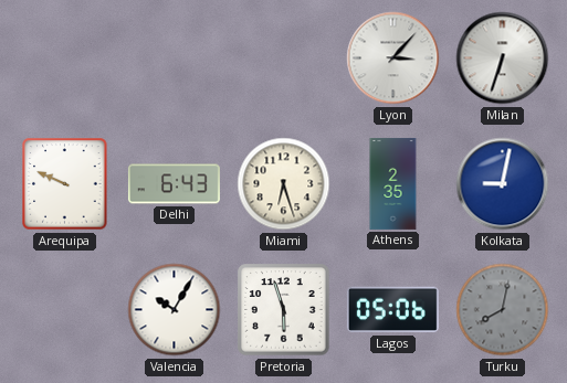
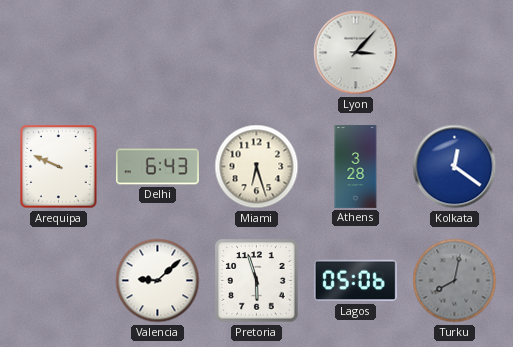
Milan: 6:33 -> none
Athens: 2:35 -> 3:28
Kolkata: 9:02 -> 12:21
Valencia: 10:05 -> 9:08
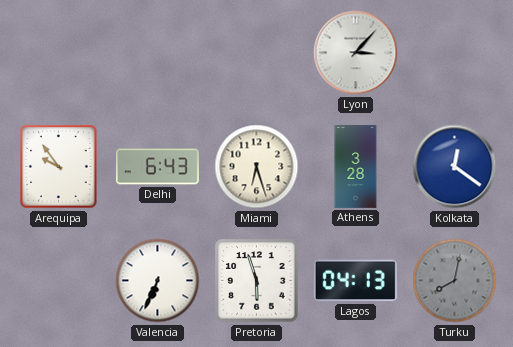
Arequipa: 9:49 -> 9:54
Valencia: 9:08 -> 6:34
Lagos: 05:06 -> 04:13
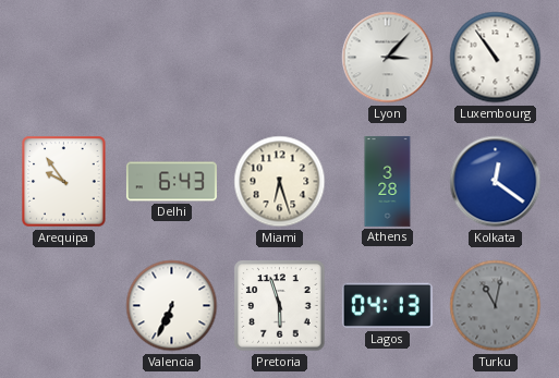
Luxembourg: none -> 10:54
Turku: 8:02 -> 11:02
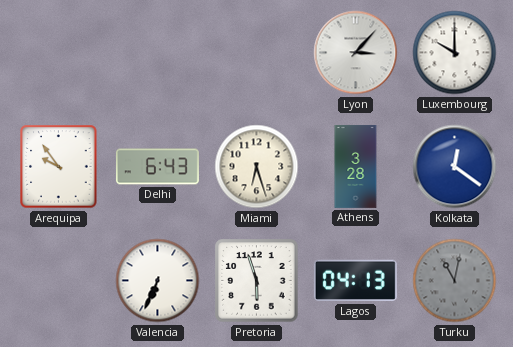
Luxembourg: 10:54 -> 10:00
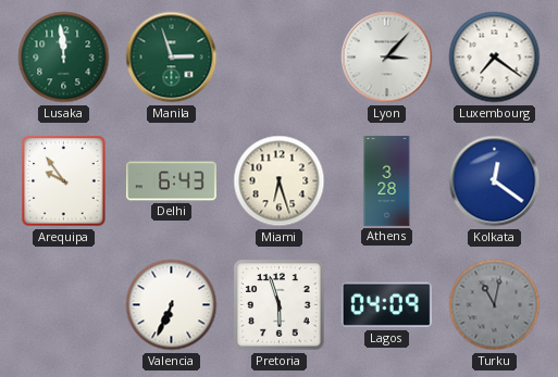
Lusaka: none -> 11:59
Manila: none -> 2:57
Luxembourg: 10:00 -> 7:21
Lagos: 04:13 -> 04:09
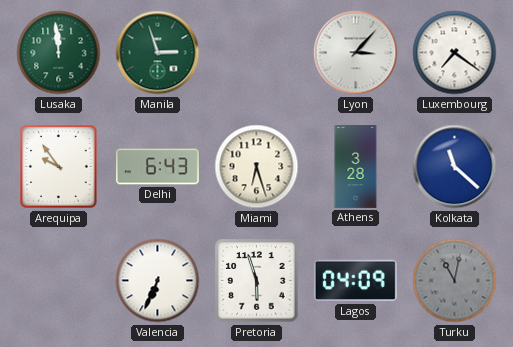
Kolkata: 12:21 -> 11:22
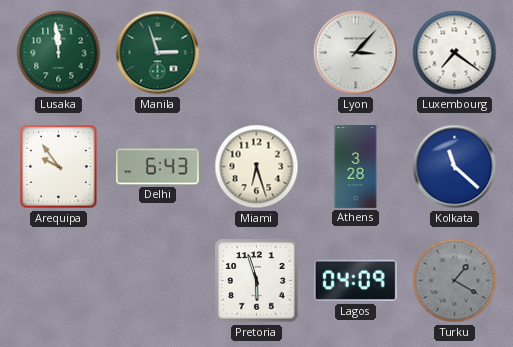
Valencia: 6:34 -> none
Turku: 11:02 -> 1:20
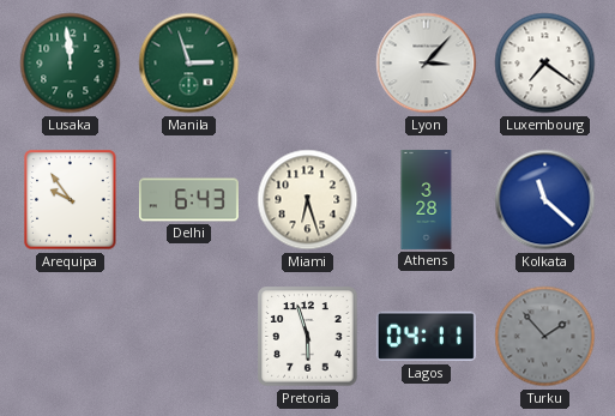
Lagos: 04:09 -> 04:11
Turku: 1:20 -> 1:53
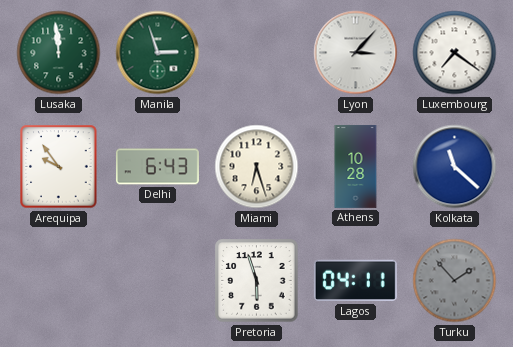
Athens: 3:28 -> 10:28
